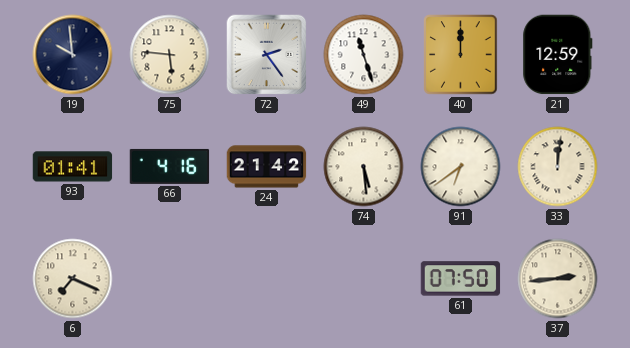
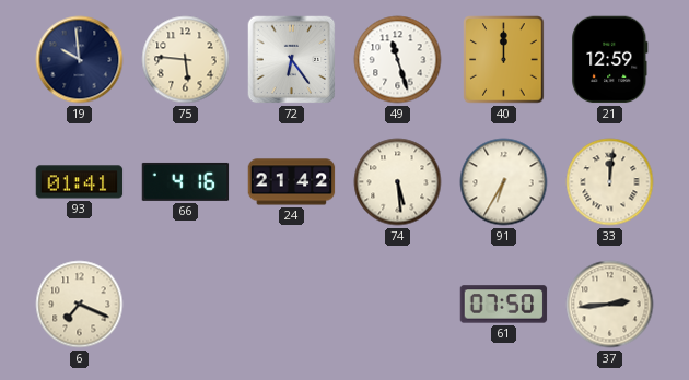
72: 2:24 -> 6:24
91: 6:39 -> 6:35
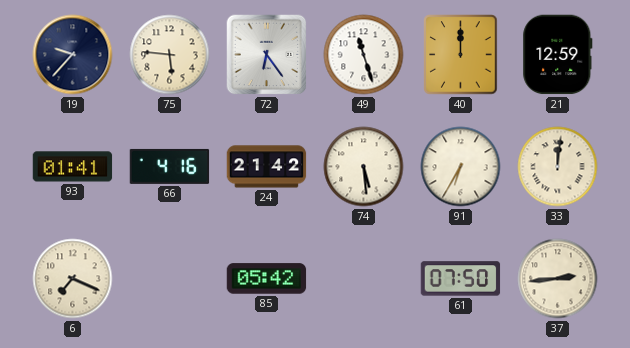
19: 9:59 -> 9:37
85: none -> 05:42
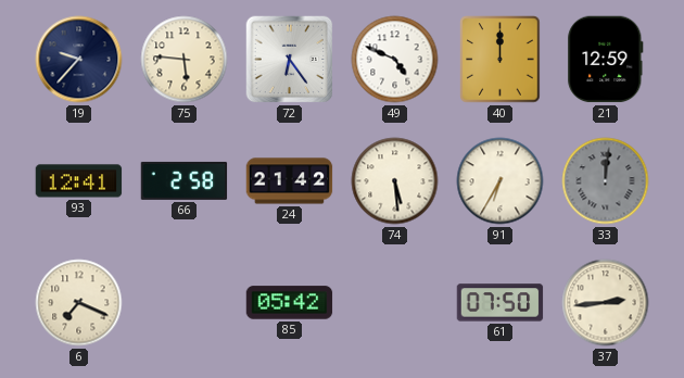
49: 11:27 -> 4:49
93: 01:41 -> 12:41
66: 4:16 -> 2:58
33 dial: cream -> grey
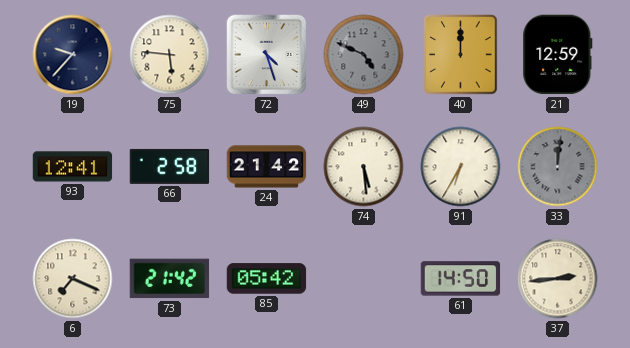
72: 6:24 -> 4:27
49 dial: white -> grey
73: none -> 21:42
61: 07:50 -> 14:50
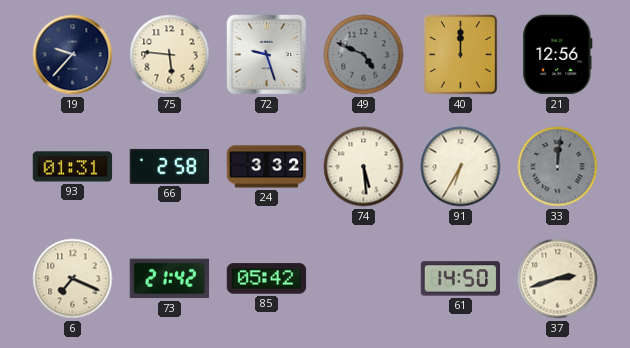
72: 4:27 -> 9:27
21: 12:59 -> 12:56
93: 12:41 -> 01:31
24: 21:42 -> 3:32
37: 2:44 -> 2:42
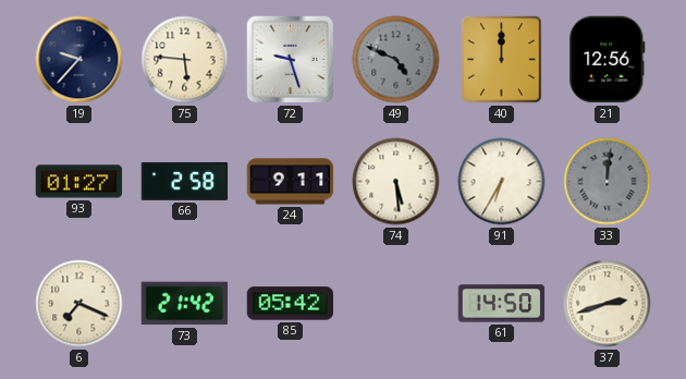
93: 01:31 -> 01:27
24: 3:32 -> 9:11
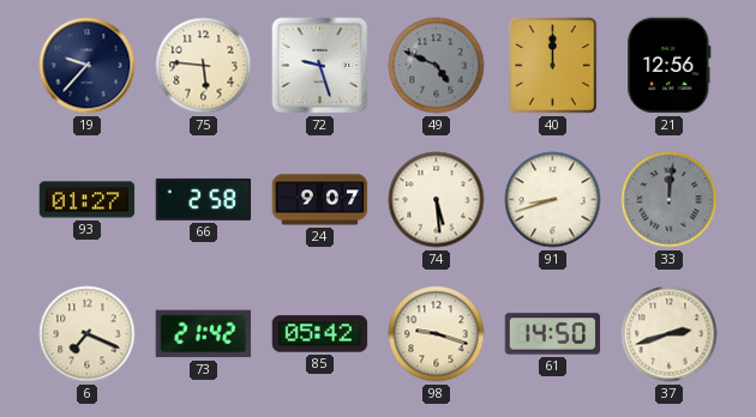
24: 9:11 -> 9:07
91: 6:35 -> 8:42
98: none -> 9:18
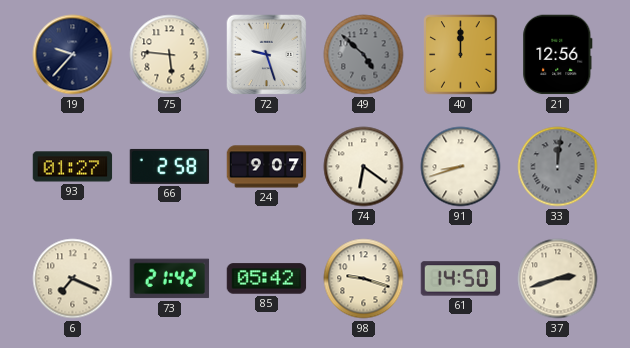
49: 4:49 -> 4:52
74: 5:29 -> 6:21
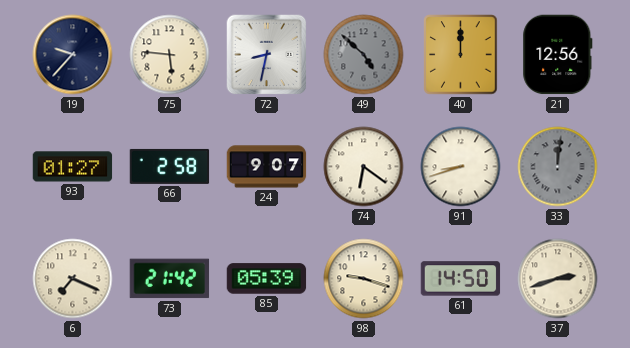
72: 9:27 -> 8:32
85: 05:42 -> 05:39
